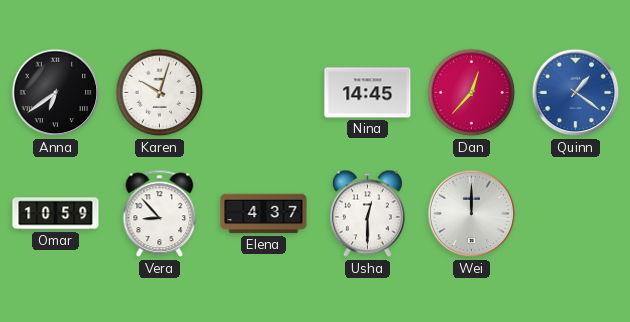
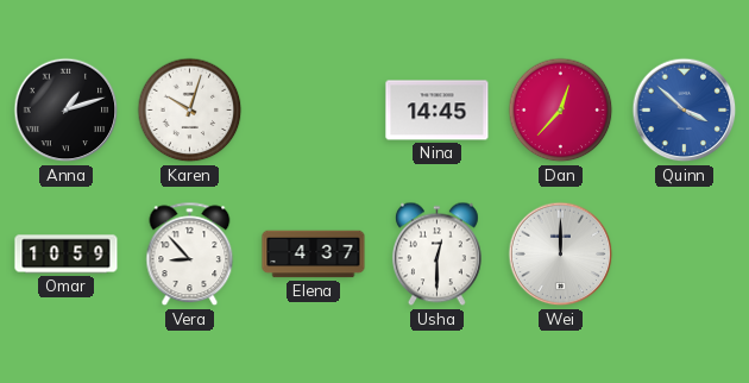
Anna: 6:39 -> 1:12
Quinn: 1:21 -> 3:52
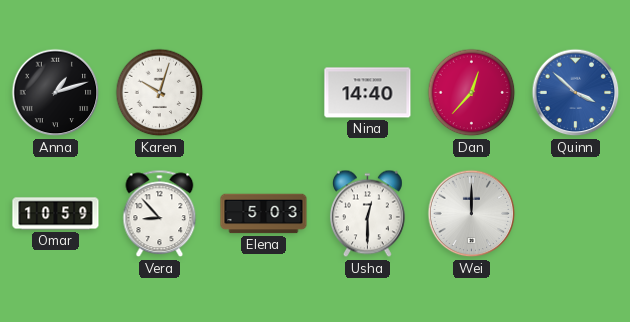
Nina: 14:45 -> 14:40
Elena: 4:37 -> 5:03
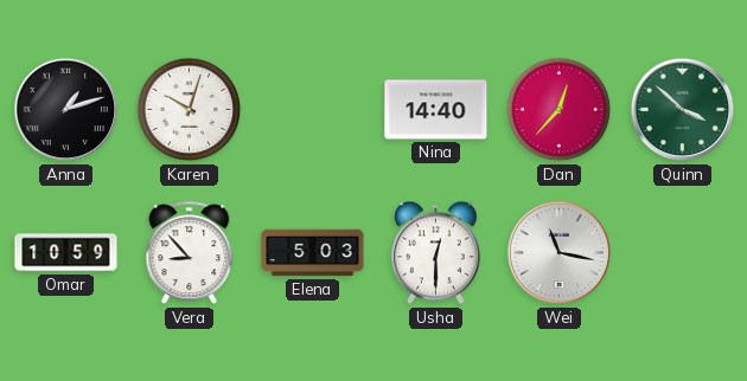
Quinn dial: blue -> green
Wei: 12:00 -> 11:17
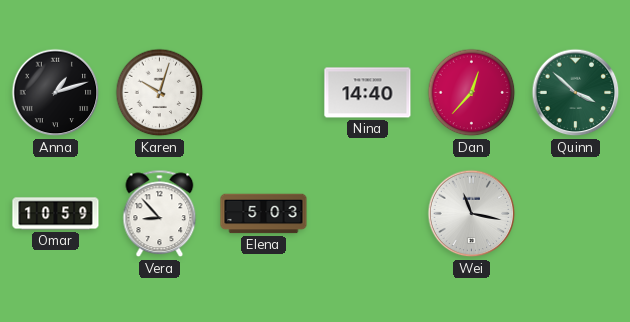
Usha: 12:30 -> none
